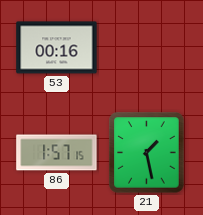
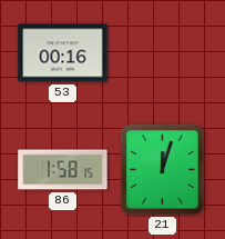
86: 1:57 -> 1:58
21: 1:28 -> 12:03
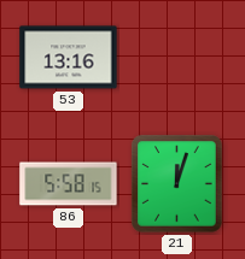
53: 00:16 -> 13:16
86: 1:58 -> 5:58
